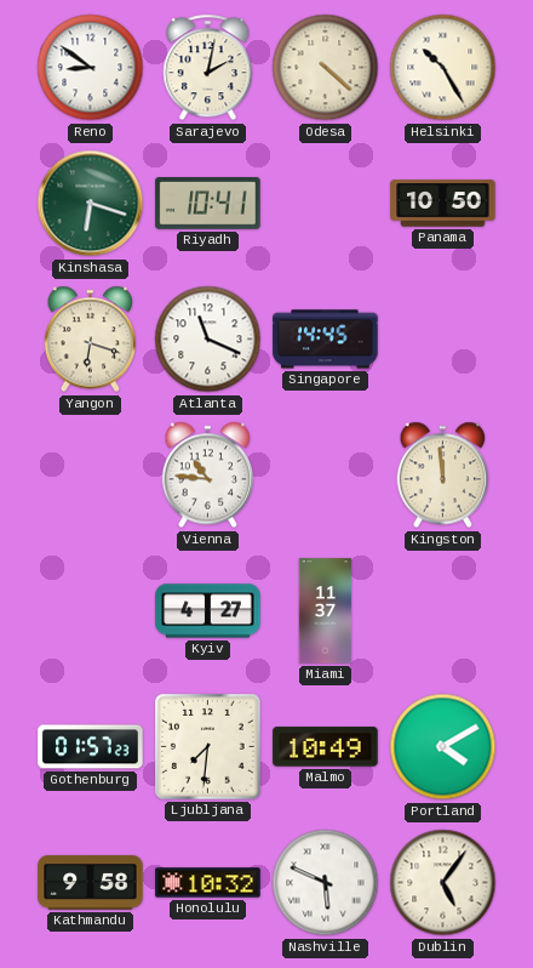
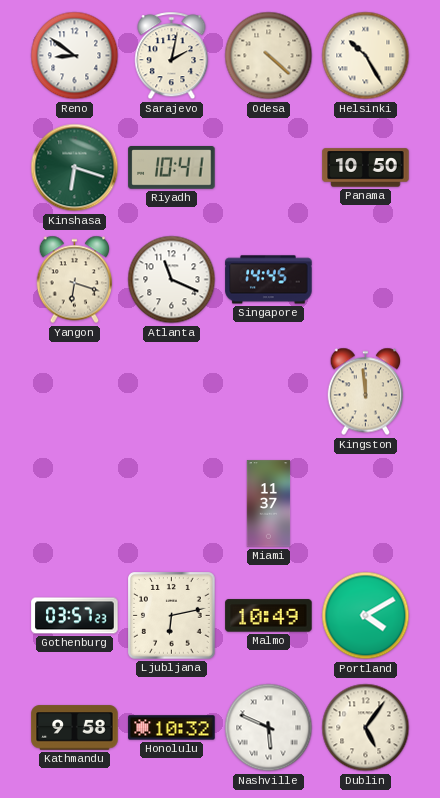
Vienna: 10:46 -> none
Kyiv: 4:27 -> none
Gothenburg: 01:57 -> 03:57
Ljubljana: 7:31 -> 6:13
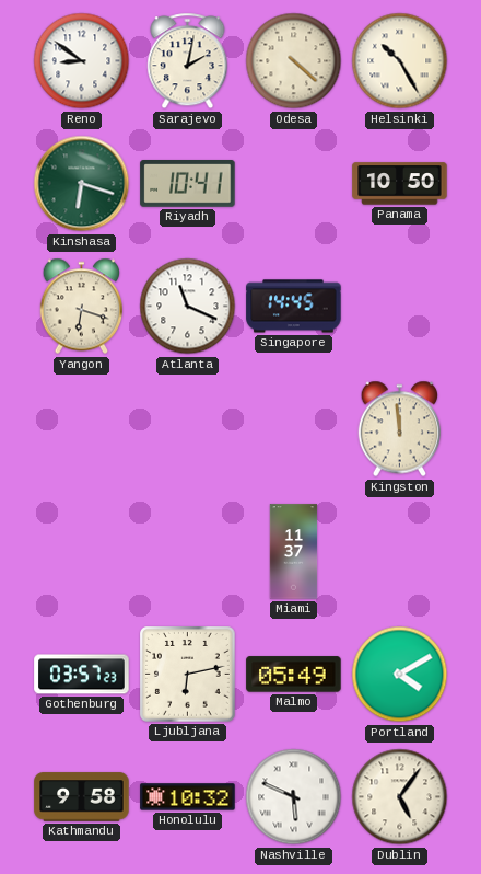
Malmo: 10:49 -> 05:49
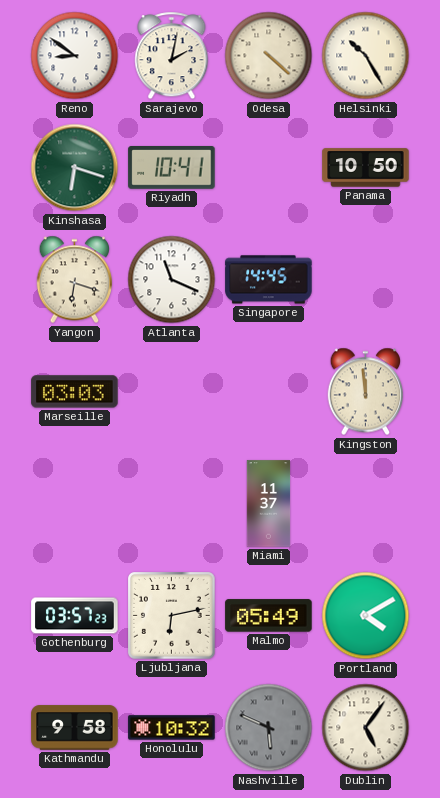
Marseille: none -> 03:03
Nashville dial: white -> grey
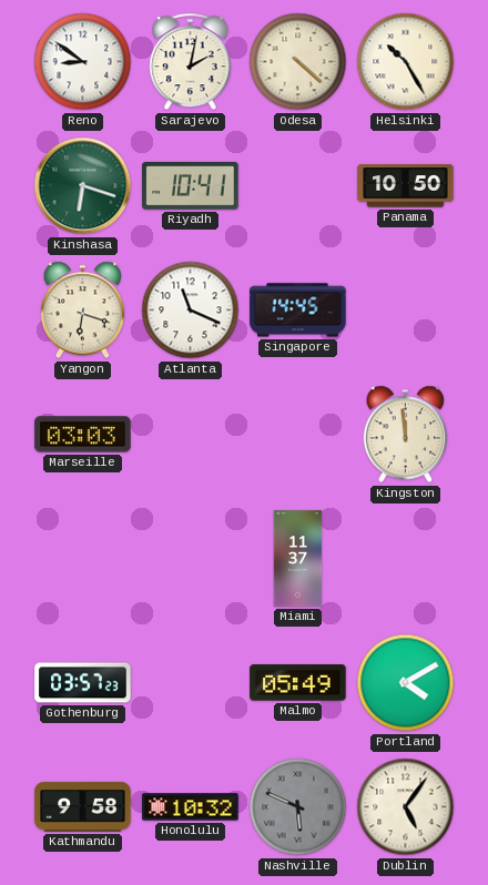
Ljubljana: 6:13 -> none
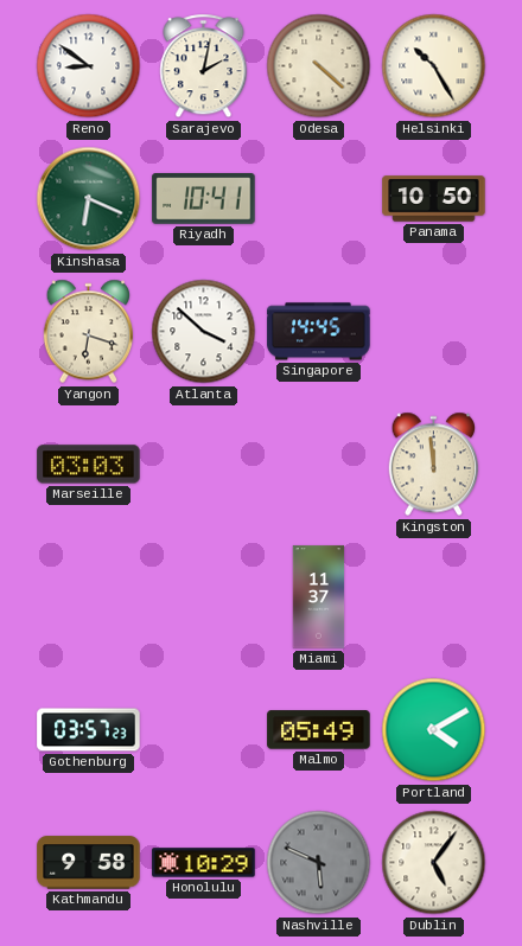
Kinshasa: 6:18 -> 6:19
Atlanta: 11:19 -> 3:52
Honolulu: 10:32 -> 10:29
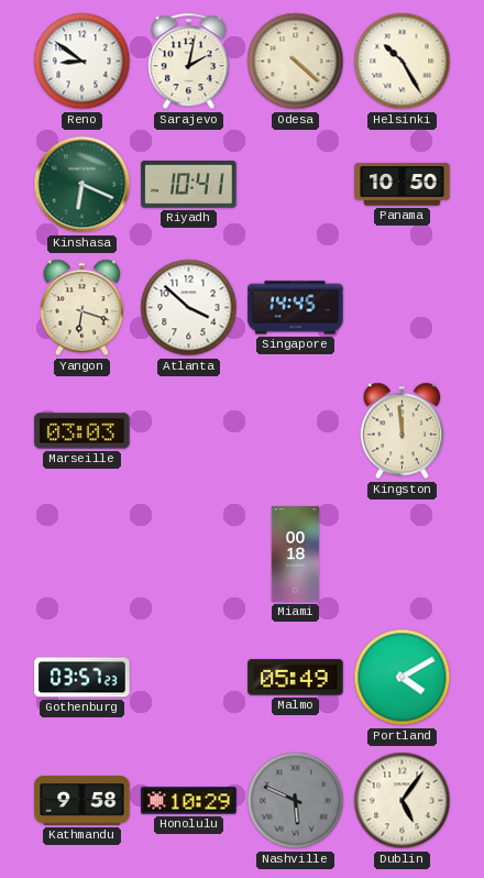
Miami: 11:37 -> 00:18
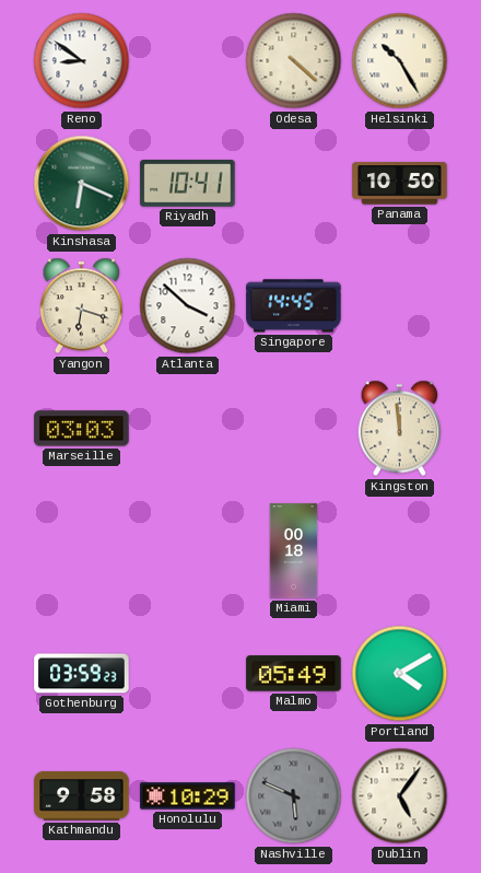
Sarajevo: 2:02 -> none
Gothenburg: 03:57 -> 03:59
